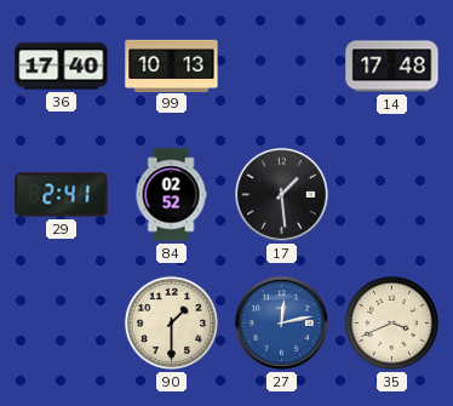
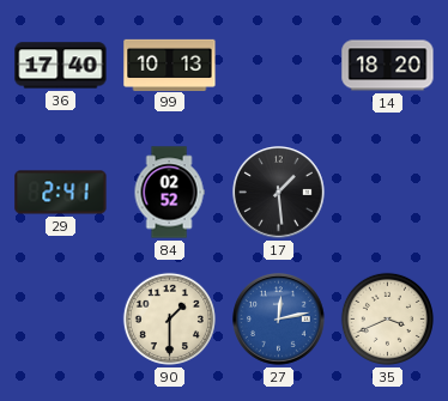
14: 17:48 -> 18:20
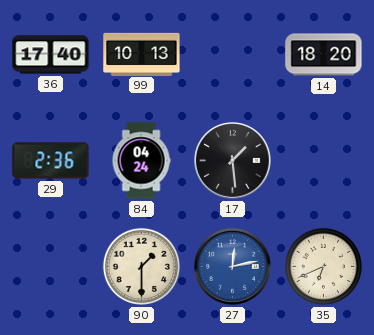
29: 2:41 -> 2:36
84: 02:52 -> 04:24
35: 3:41 -> 6:41
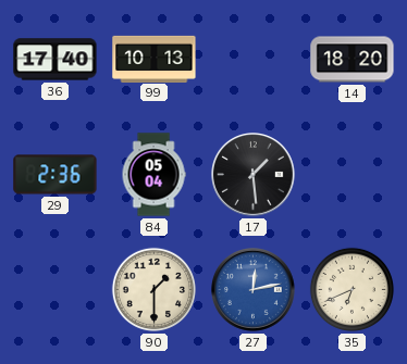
84: 04:24 -> 05:04
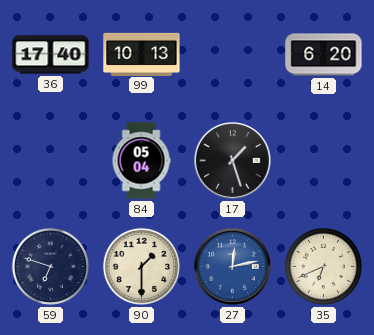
14: 18:20 -> 6:20
29: 2:36 -> none
17: 1:29 -> 1:27
59: none -> 6:48
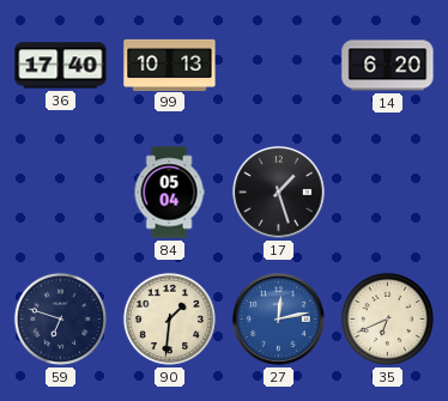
90: 1:30 -> 1:31
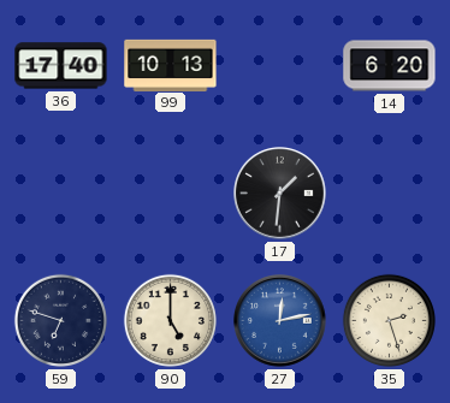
84: 05:04 -> none
17: 1:27 -> 1:31
90: 1:31 -> 5:00
35: 6:41 -> 2:27
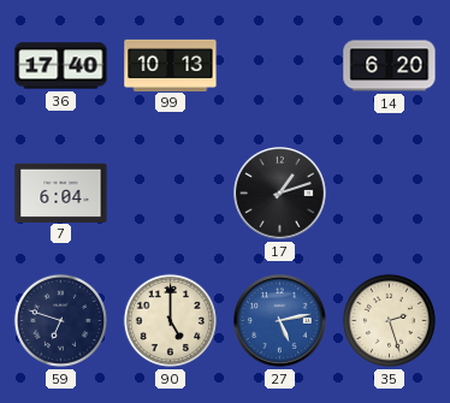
7: none -> 6:04
17: 1:31 -> 1:12
27: 12:13 -> 5:13
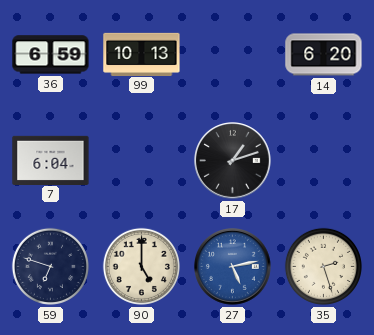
36: 17:40 -> 6:59
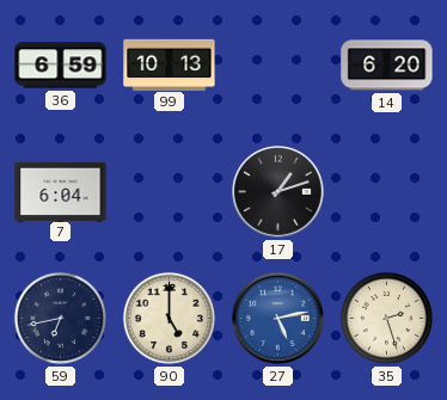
59: 6:48 -> 6:43
